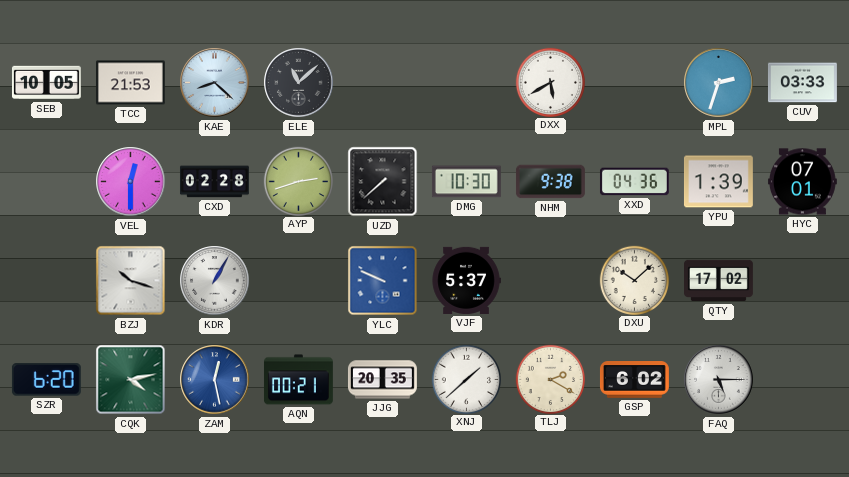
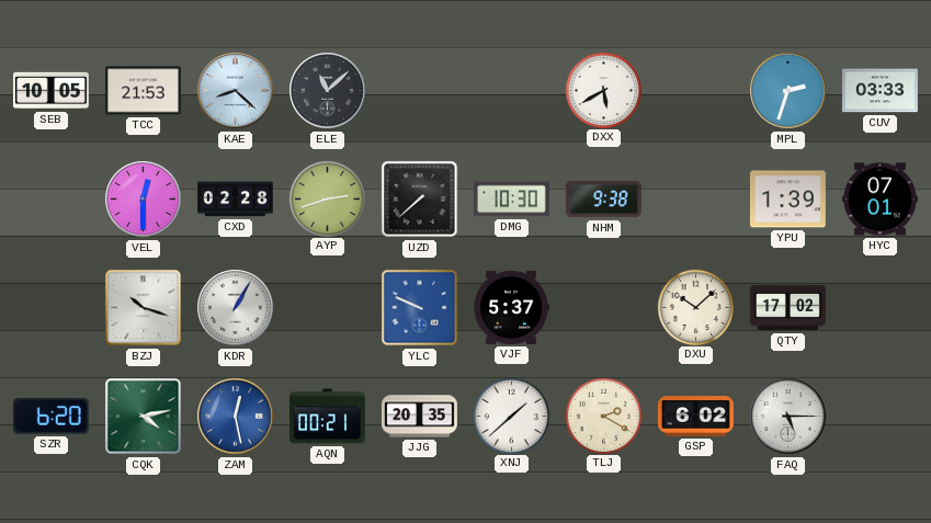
XXD: 04:36 -> none
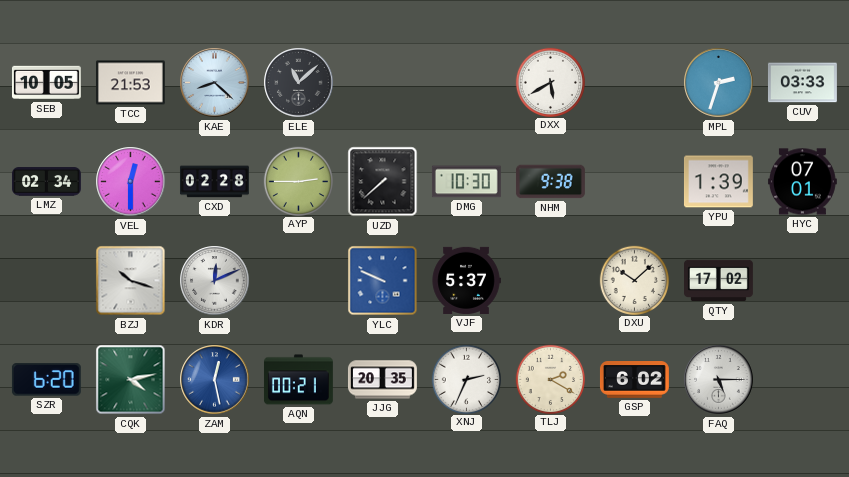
LMZ: none -> 02:34
AYP: 2:42 -> 2:45
KDR: 1:05 -> 12:11
XNJ: 1:38 -> 2:34
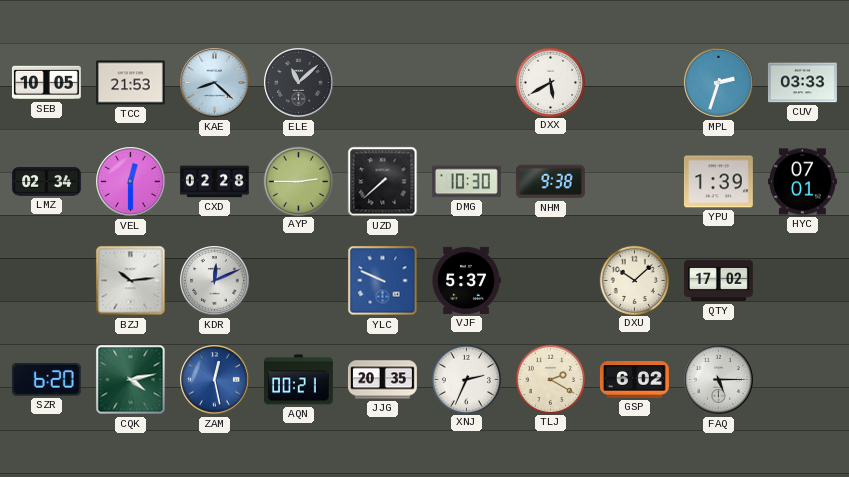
BZJ: 10:18 -> 10:14
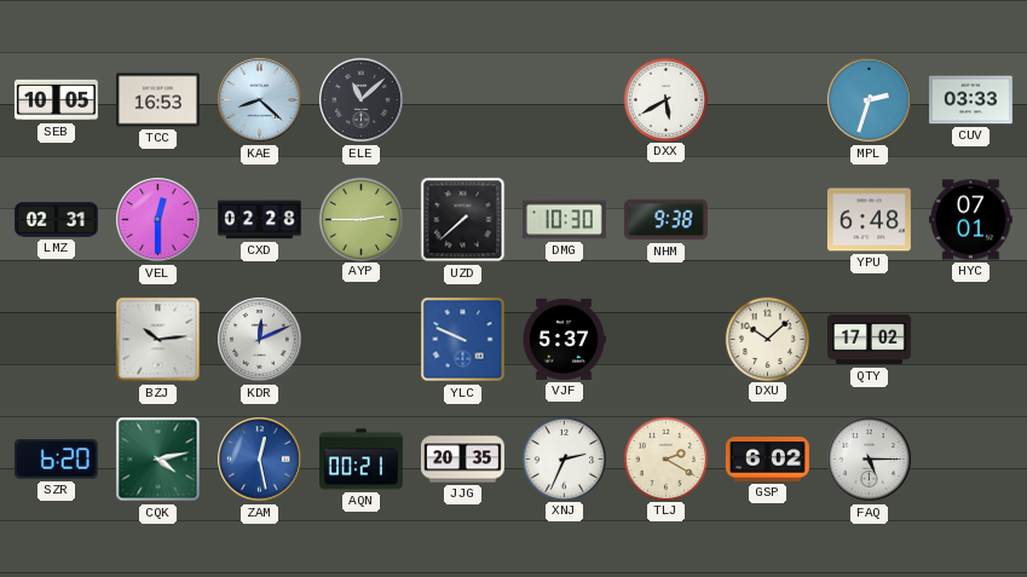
TCC: 21:53 -> 16:53
LMZ: 02:34 -> 02:31
YPU: 1:39 -> 6:48
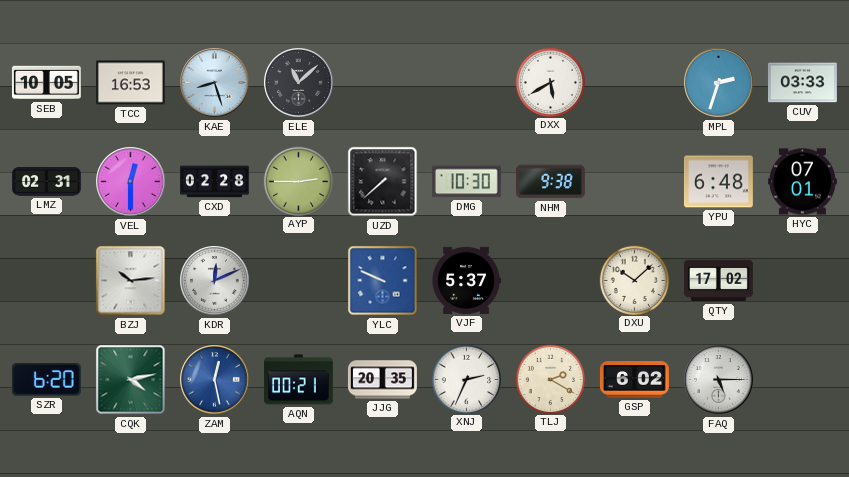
KAE: 8:22 -> 8:27
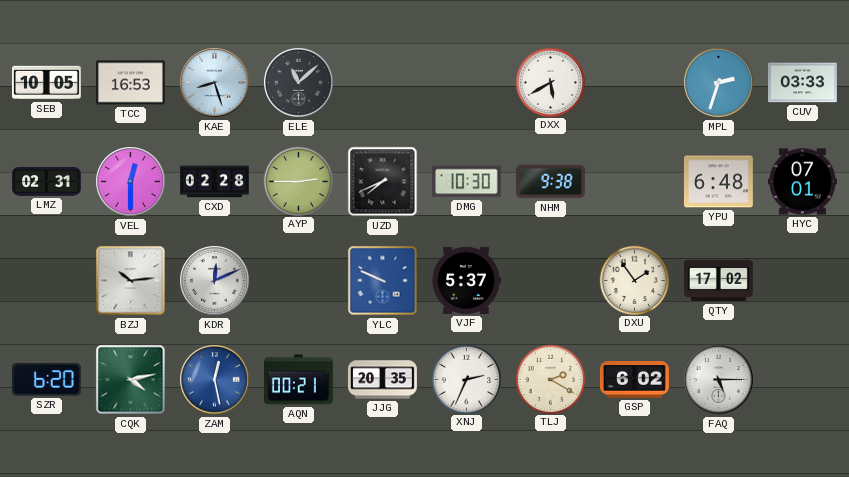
UZD: 7:38 -> 7:41
DXU: 10:08 -> 1:54
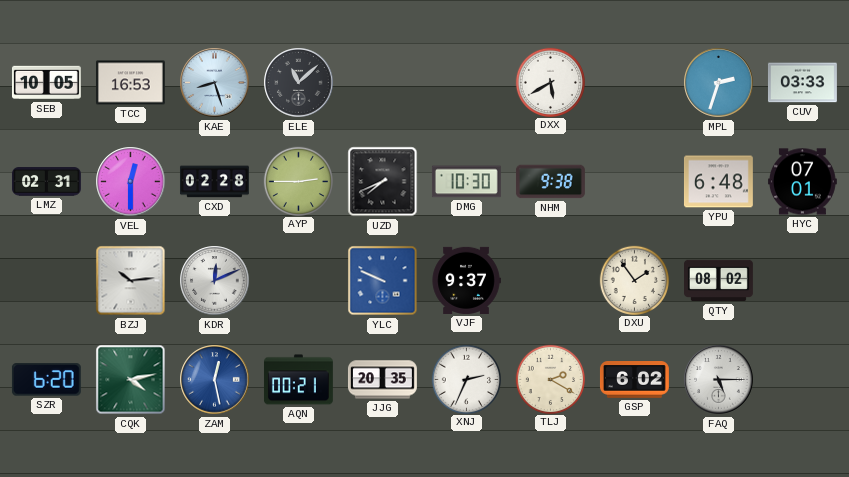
VJF: 5:37 -> 9:37
QTY: 17:02 -> 08:02
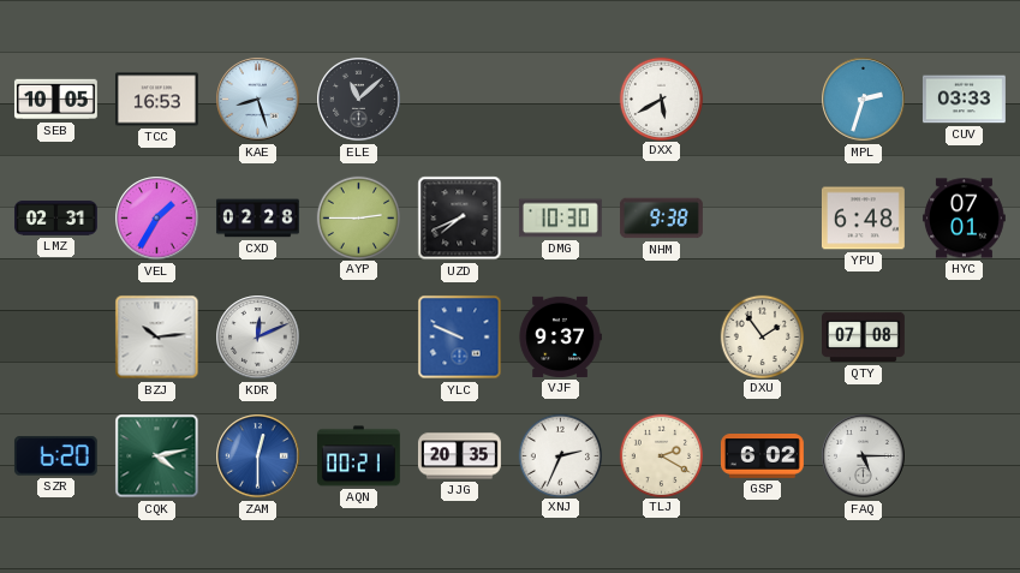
VEL: 12:30 -> 1:35
QTY: 08:02 -> 07:08
ZAM: 12:28 -> 12:30
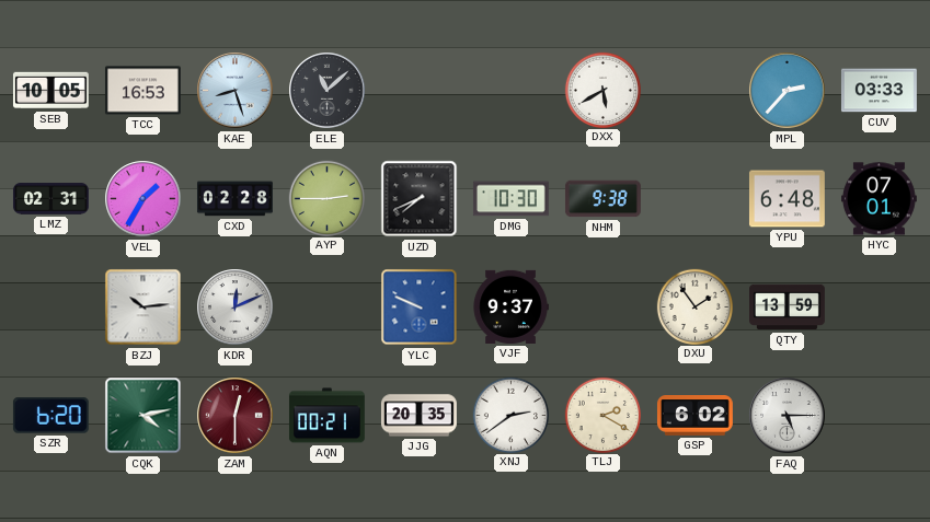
MPL: 2:33 -> 2:37
QTY: 07:08 -> 13:59
ZAM dial: blue -> burgundy
XNJ: 2:34 -> 2:39
